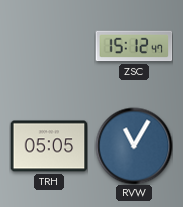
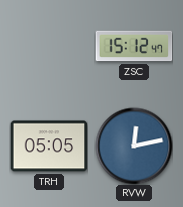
RVW: 11:05 -> 12:13
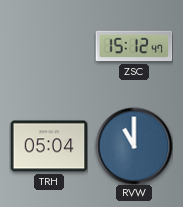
TRH: 05:05 -> 05:04
RVW: 12:13 -> 11:00
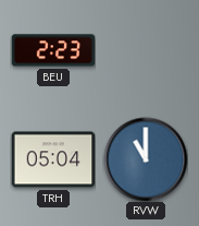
BEU: none -> 2:23
ZSC: 15:12 -> none
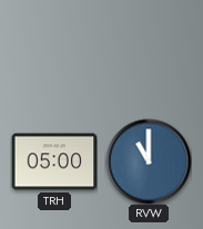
BEU: 2:23 -> none
TRH: 05:04 -> 05:00
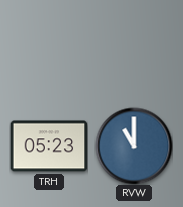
TRH: 05:00 -> 05:23
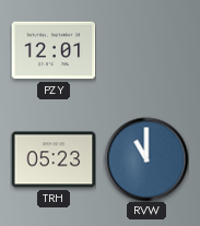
PZY: none -> 12:01
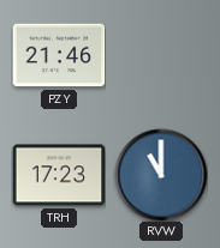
PZY: 12:01 -> 21:46
TRH: 05:23 -> 17:23
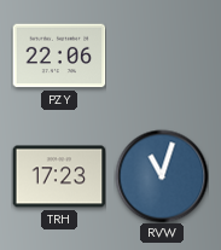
PZY: 21:46 -> 22:06
RVW: 11:00 -> 11:03
